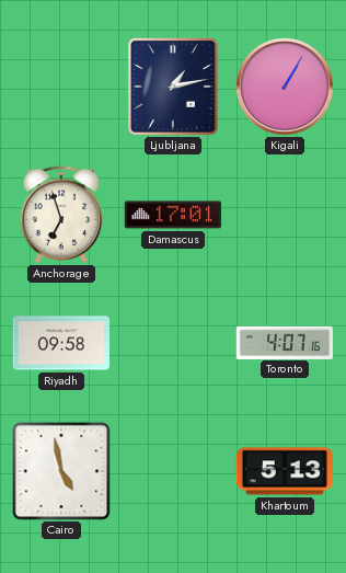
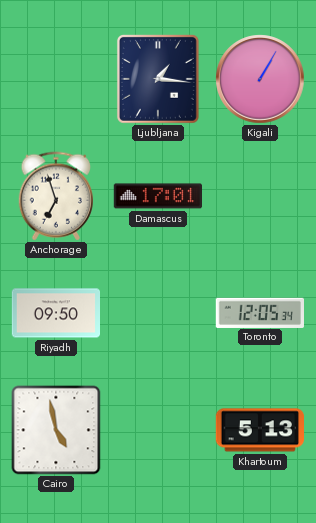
Ljubljana: 1:13 -> 1:16
Riyadh: 09:58 -> 09:50
Toronto: 4:07 -> 12:05
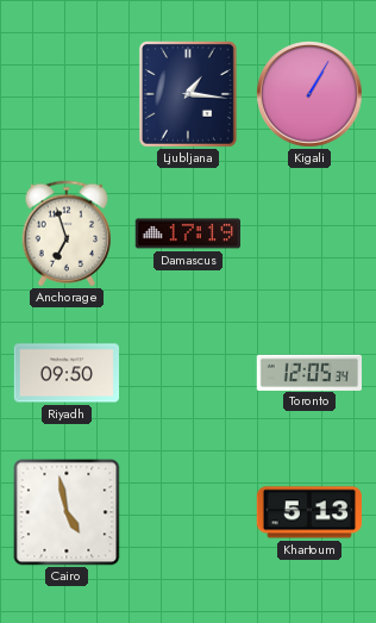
Damascus: 17:01 -> 17:19
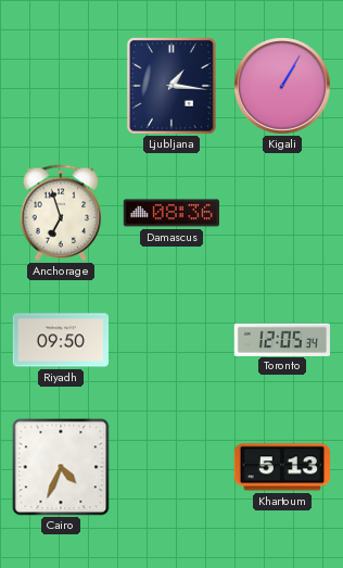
Damascus: 17:19 -> 08:36
Cairo: 4:58 -> 4:34
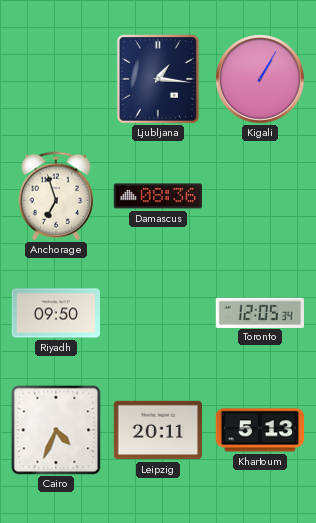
Leipzig: none -> 20:11
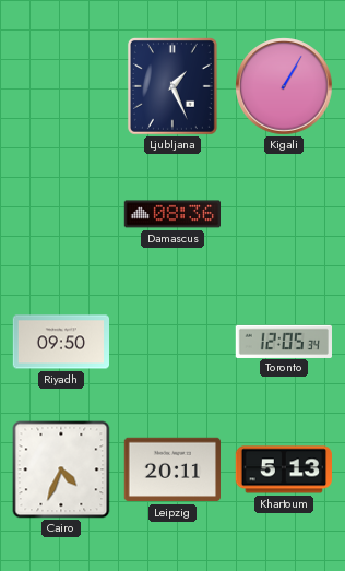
Ljubljana: 1:16 -> 1:26
Anchorage: 6:57 -> none
